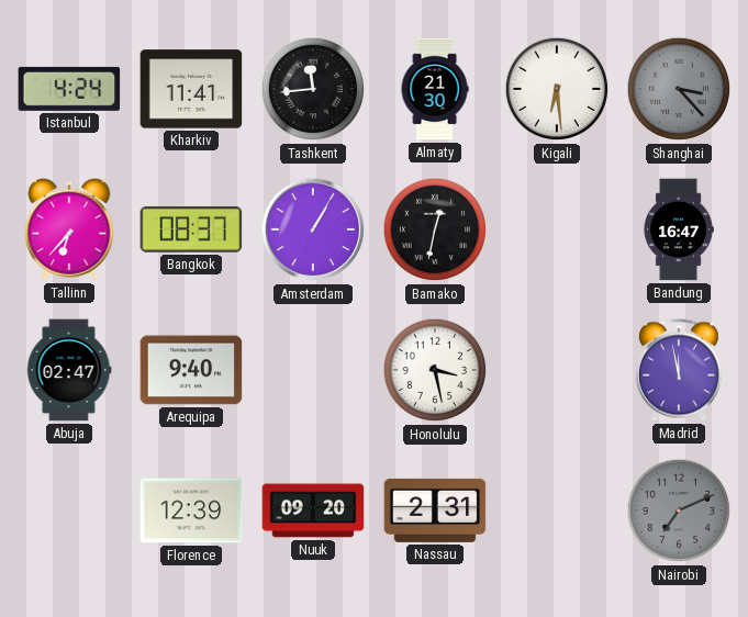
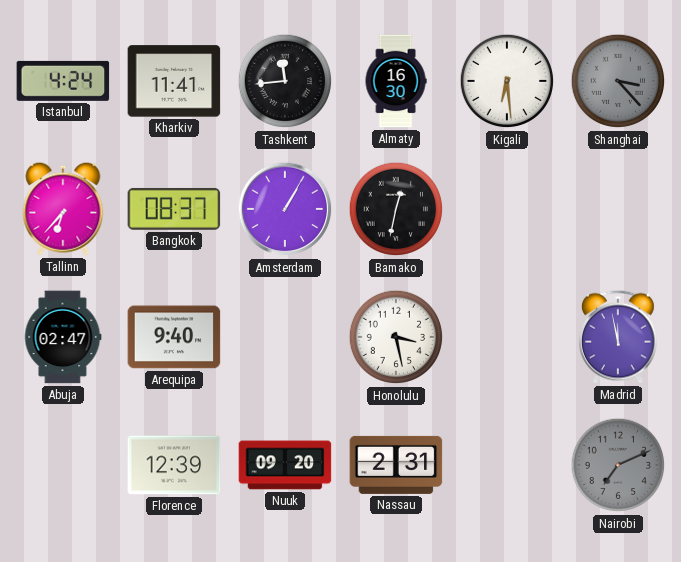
Almaty: 21:30 -> 16:30
Bandung: 16:47 -> none
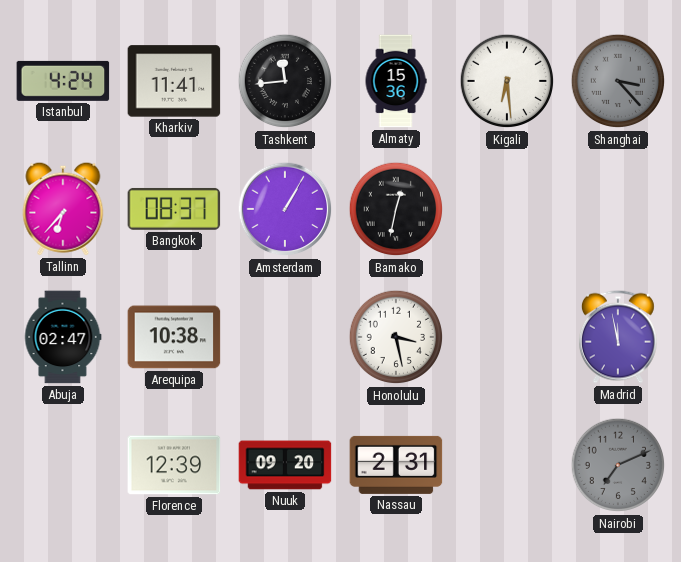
Almaty: 16:30 -> 15:36
Arequipa: 9:40 -> 10:38
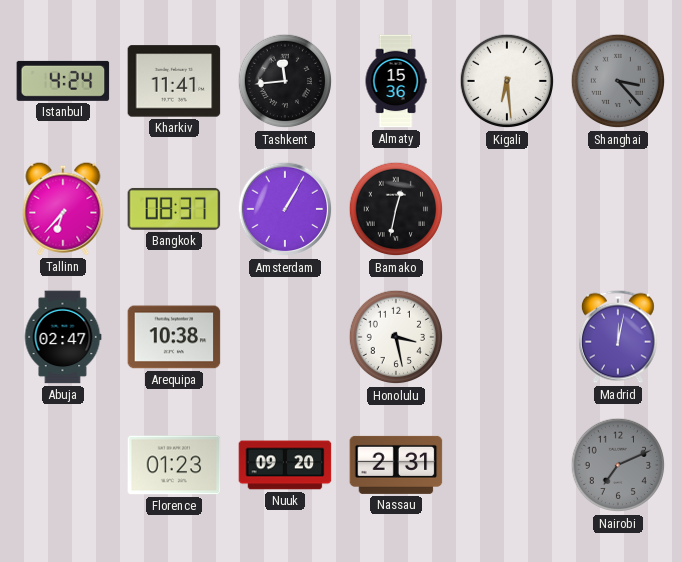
Madrid: 11:58 -> 12:02
Florence: 12:39 -> 01:23
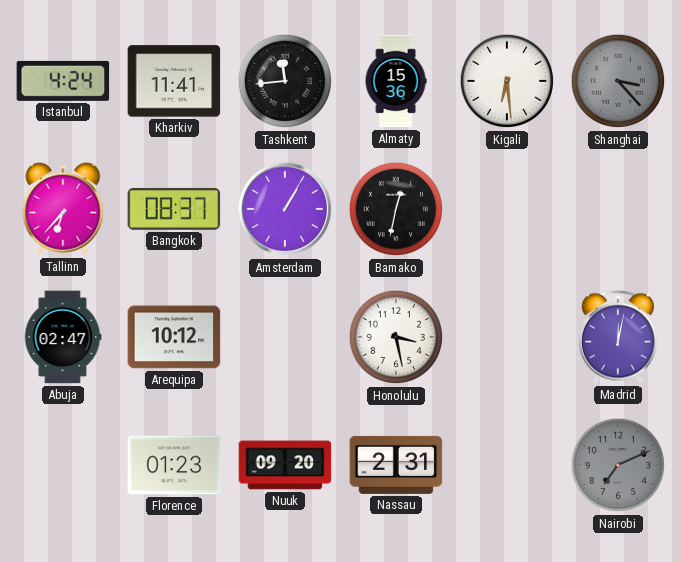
Arequipa: 10:38 -> 10:12
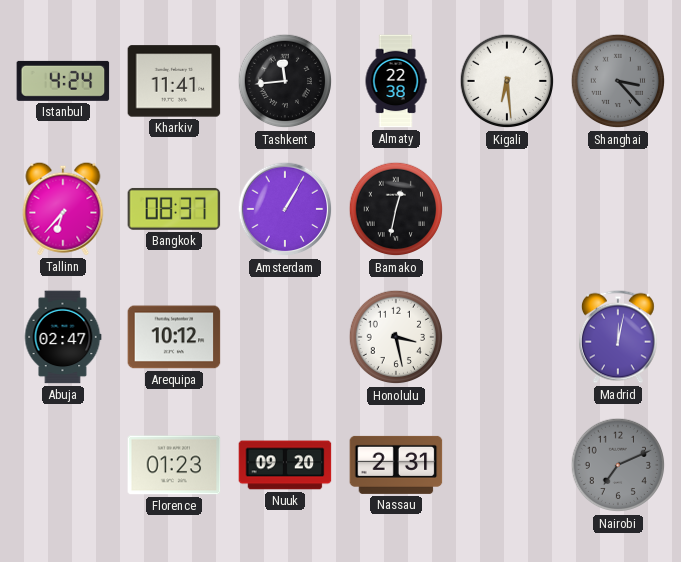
Almaty: 15:36 -> 22:38
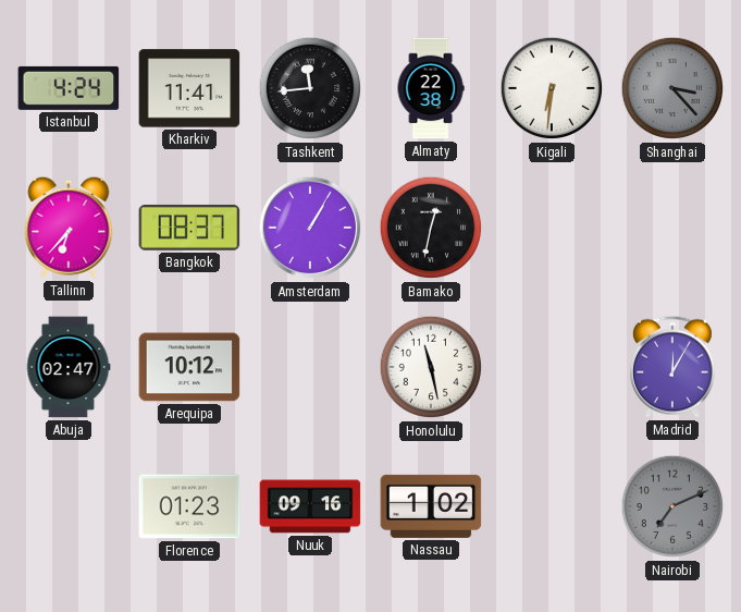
Kigali: 6:29 -> 6:31
Honolulu: 3:28 -> 11:28
Madrid: 12:02 -> 12:05
Nuuk: 09:20 -> 09:16
Nassau: 2:31 -> 1:02
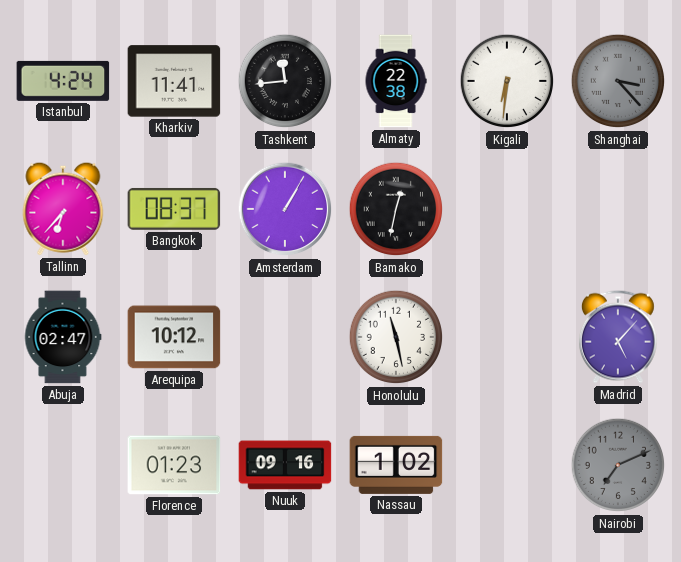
Madrid: 12:05 -> 5:07
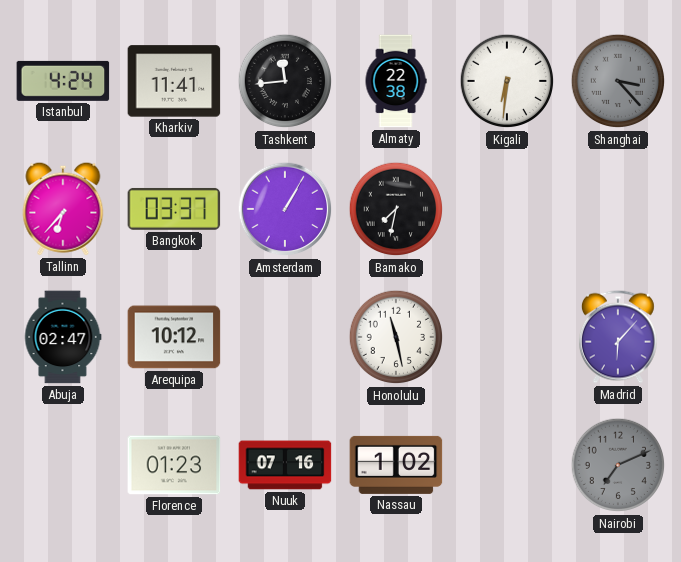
Bangkok: 08:37 -> 03:37
Bamako: 12:32 -> 7:32
Madrid: 5:07 -> 6:07
Nuuk: 09:16 -> 07:16
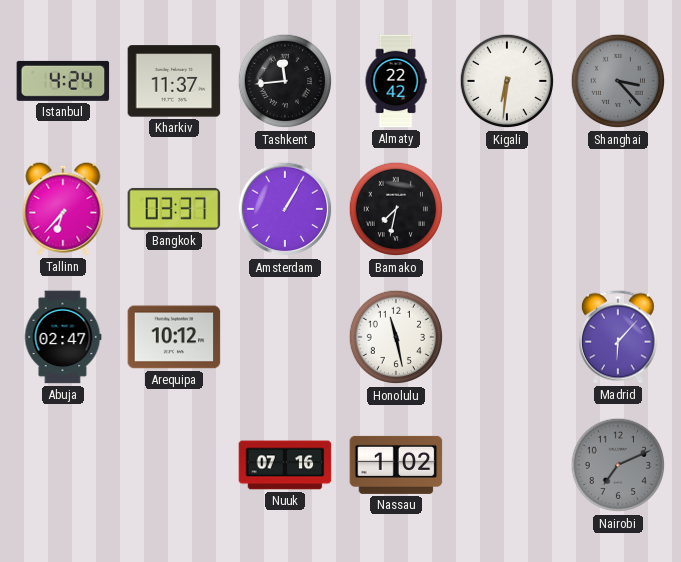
Kharkiv: 11:41 -> 11:37
Almaty: 22:38 -> 22:42
Florence: 01:23 -> none
